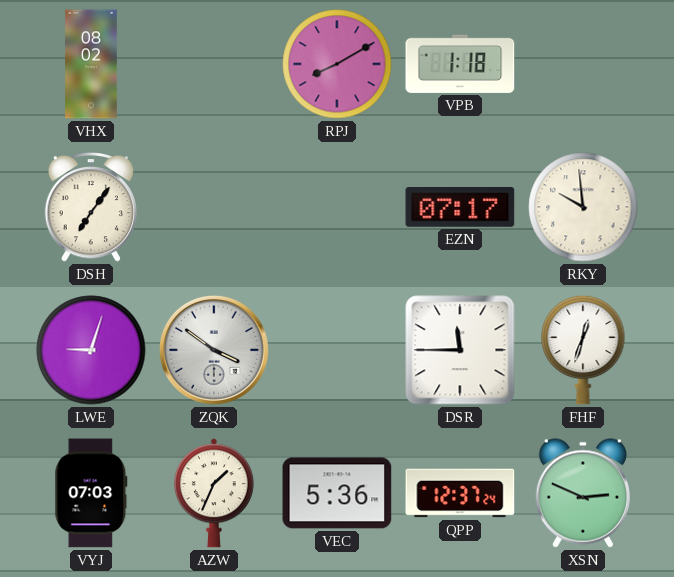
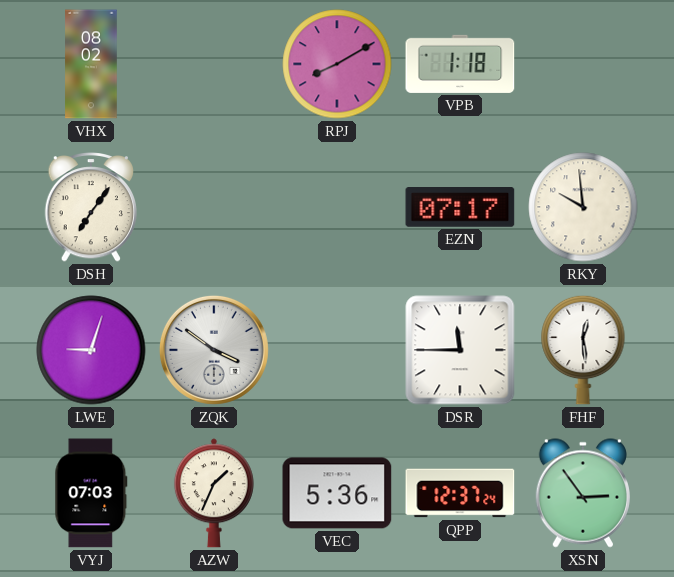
FHF: 12:33 -> 12:29
XSN: 2:49 -> 2:54
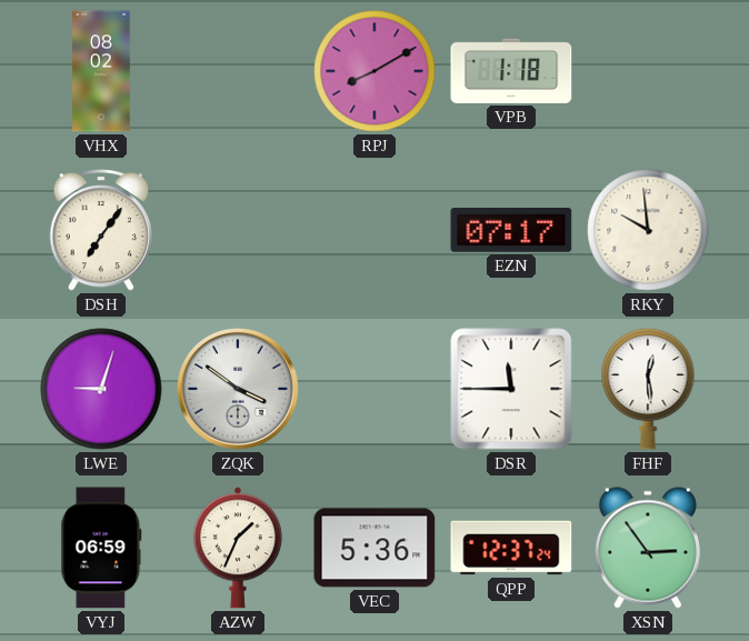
VYJ: 07:03 -> 06:59
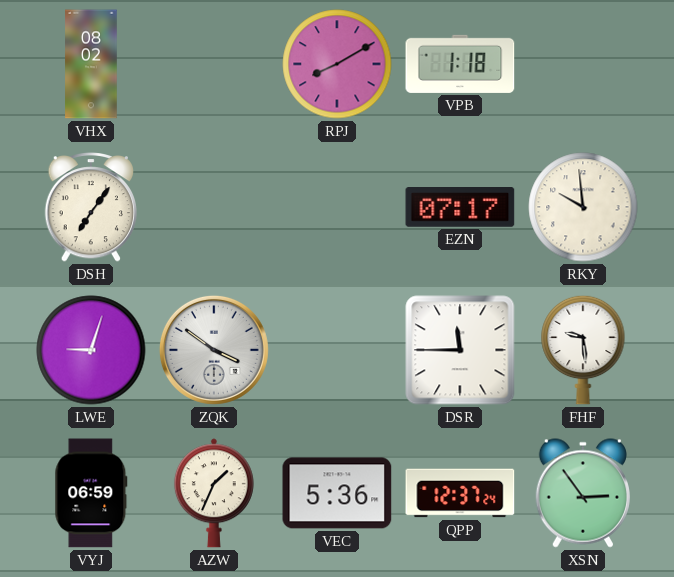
FHF: 12:29 -> 9:29
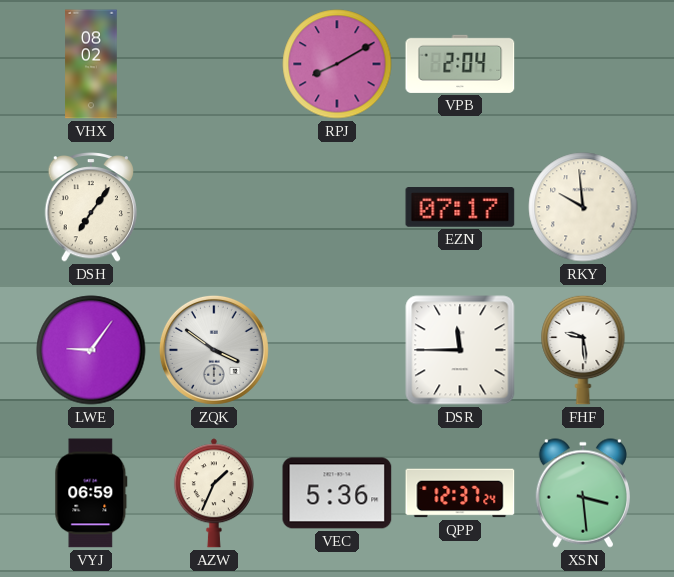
VPB: 1:18 -> 2:04
LWE: 9:03 -> 9:06
XSN: 2:54 -> 3:29
